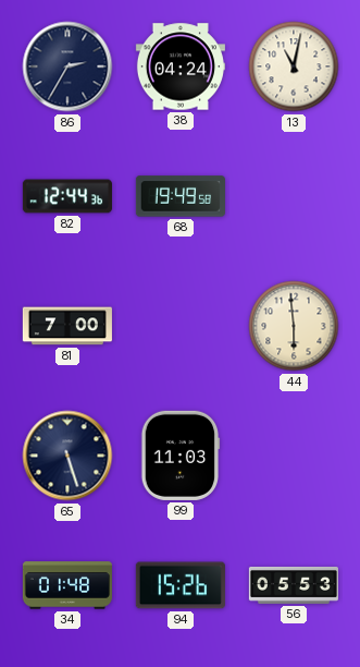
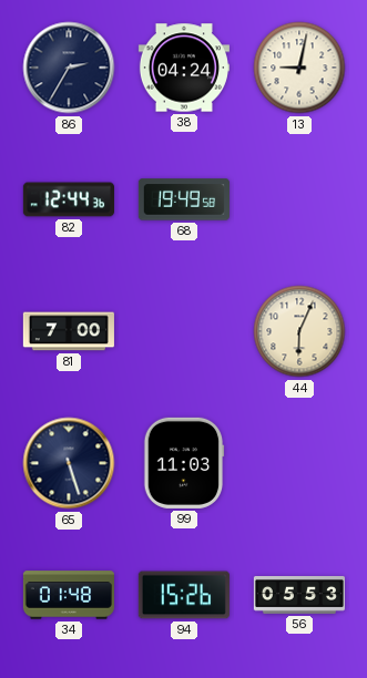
13: 11:02 -> 9:02
44: 5:59 -> 6:04
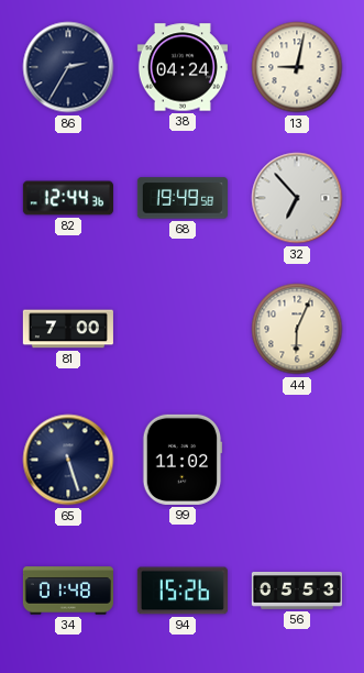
32: none -> 6:53
99: 11:03 -> 11:02
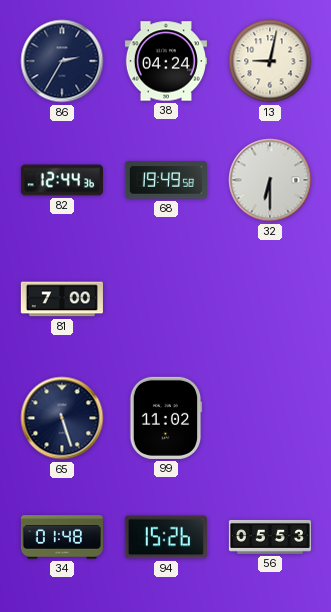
32: 6:53 -> 6:30
44: 6:04 -> none
